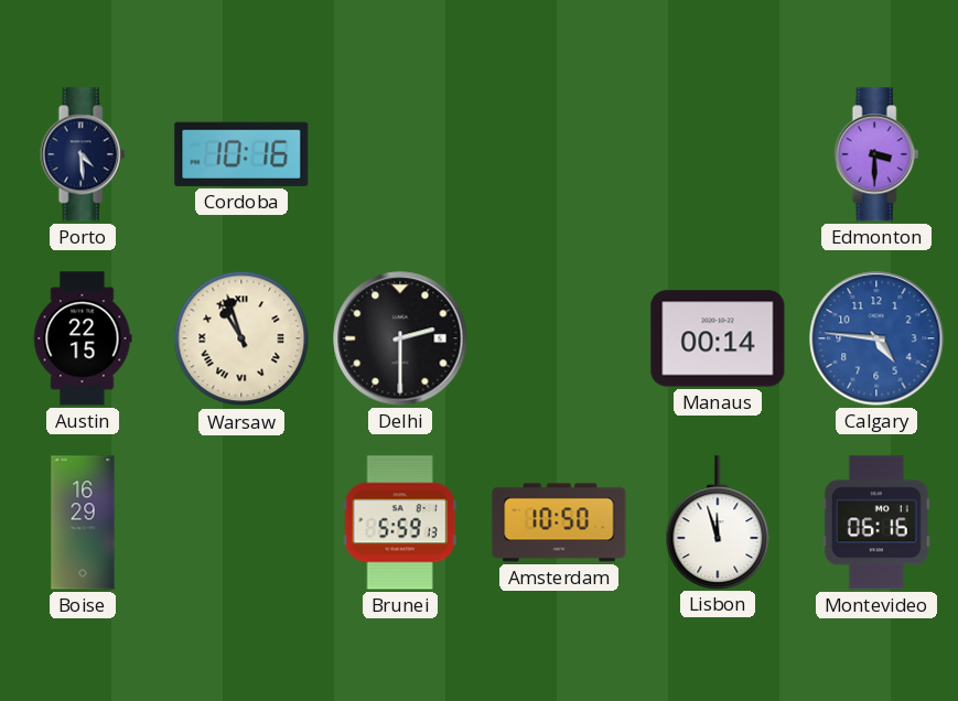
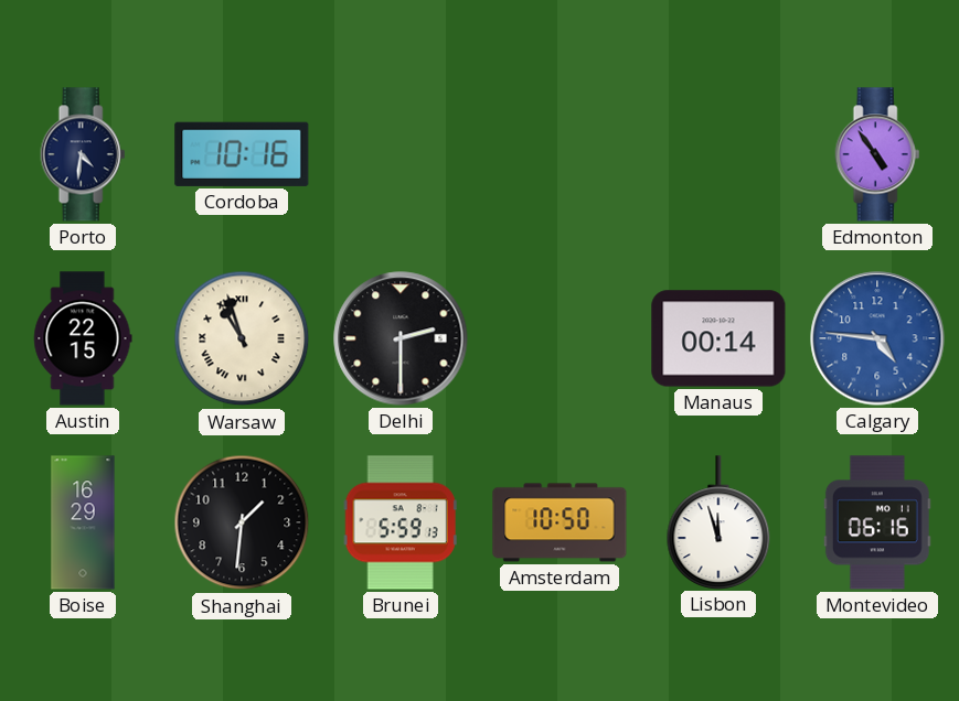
Porto: 4:29 -> 4:31
Edmonton: 3:30 -> 4:54
Shanghai: none -> 1:31
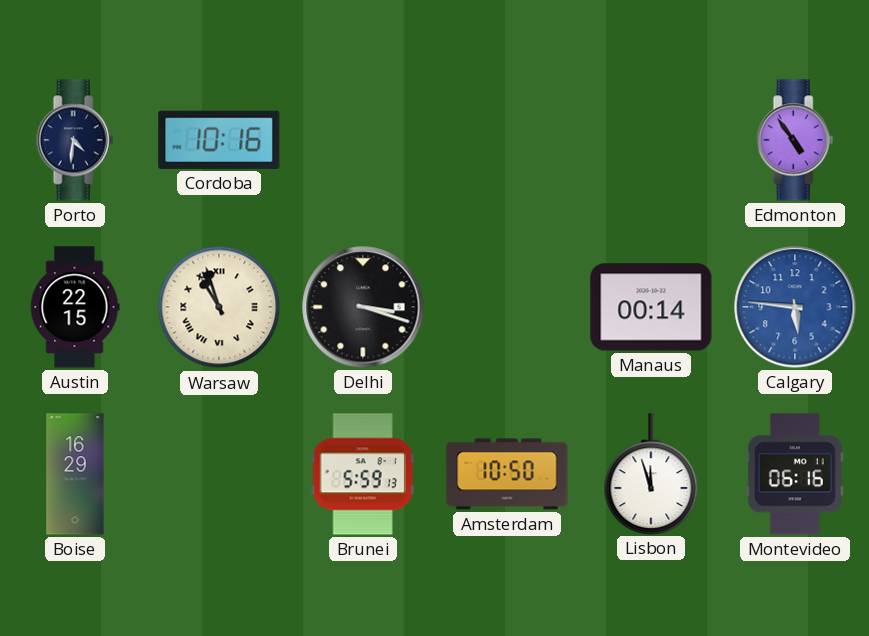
Delhi: 2:30 -> 3:18
Calgary: 4:46 -> 5:46
Shanghai: 1:31 -> none
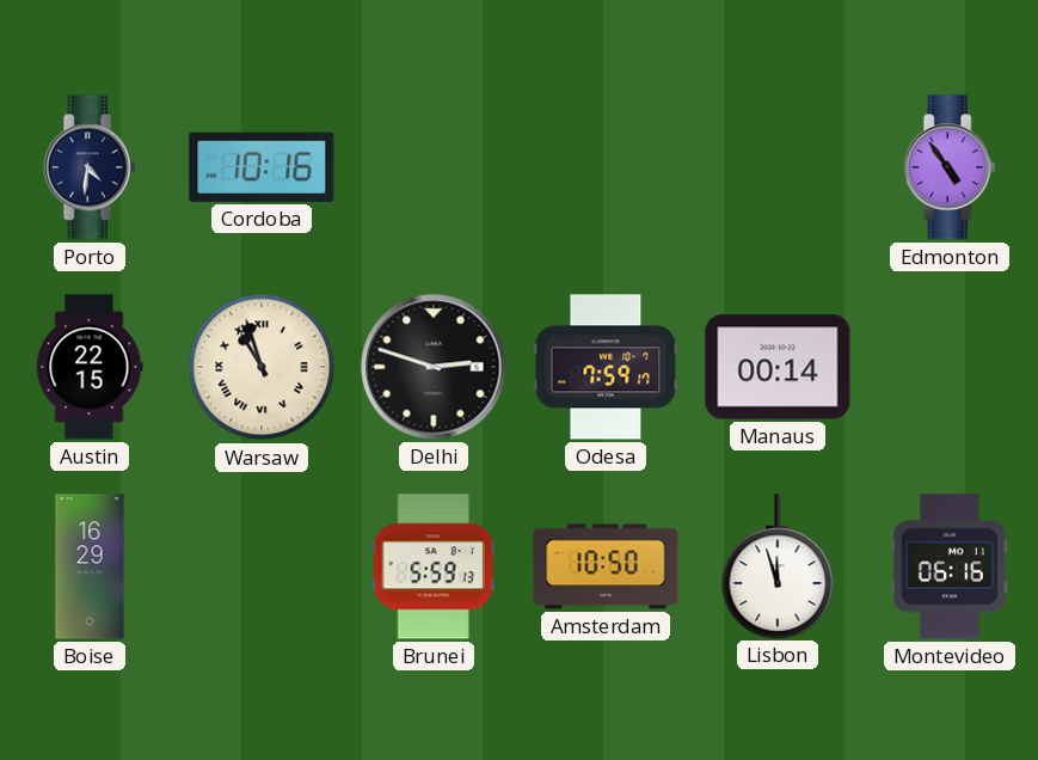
Delhi: 3:18 -> 2:48
Odesa: none -> 7:59
Calgary: 5:46 -> none
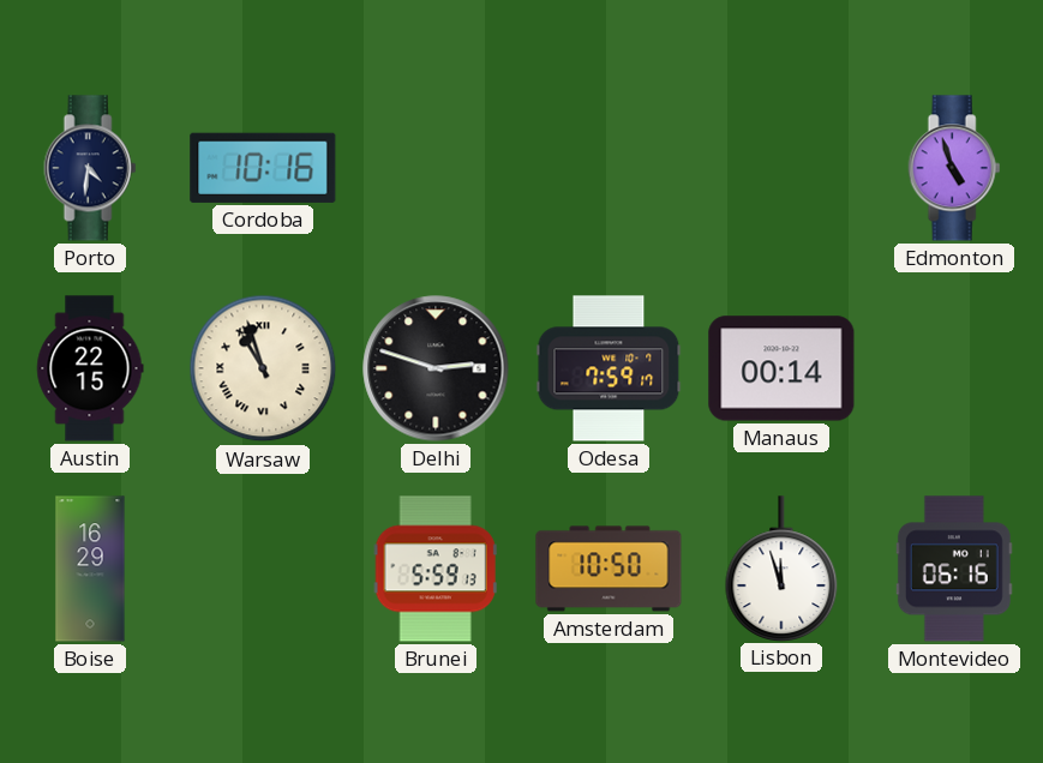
Edmonton: 4:54 -> 4:57
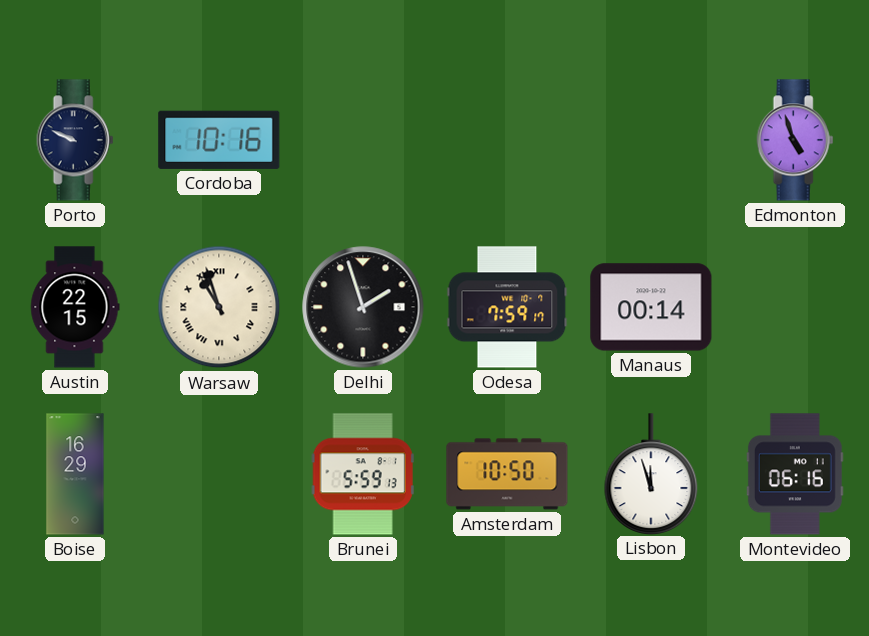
Porto: 4:31 -> 9:49
Delhi: 2:48 -> 1:57
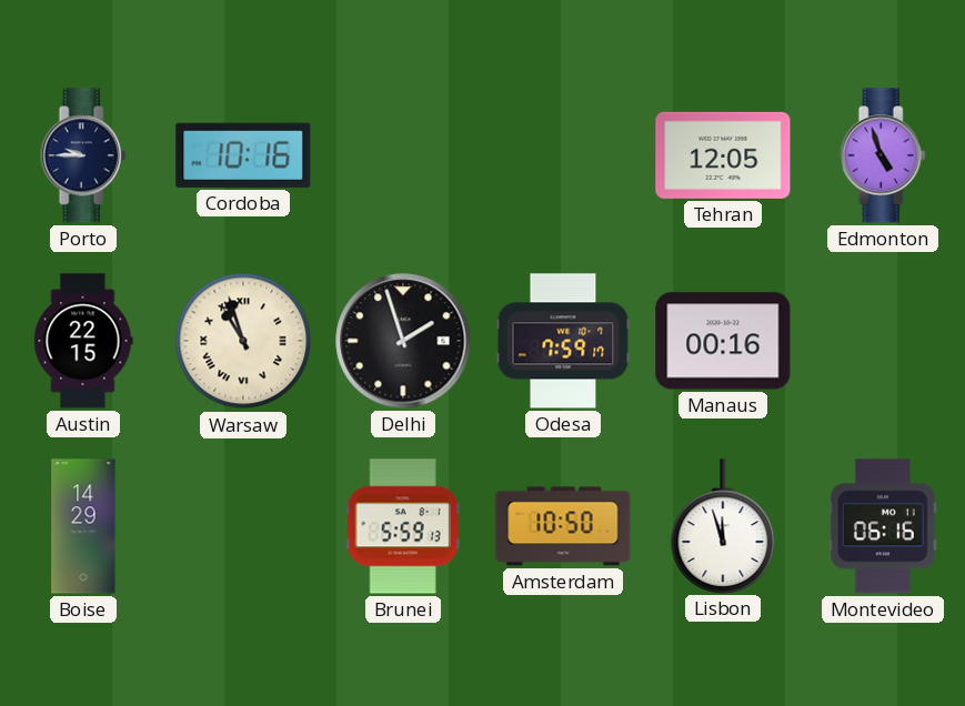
Porto: 9:49 -> 9:45
Tehran: none -> 12:05
Manaus: 00:14 -> 00:16
Boise: 16:29 -> 14:29
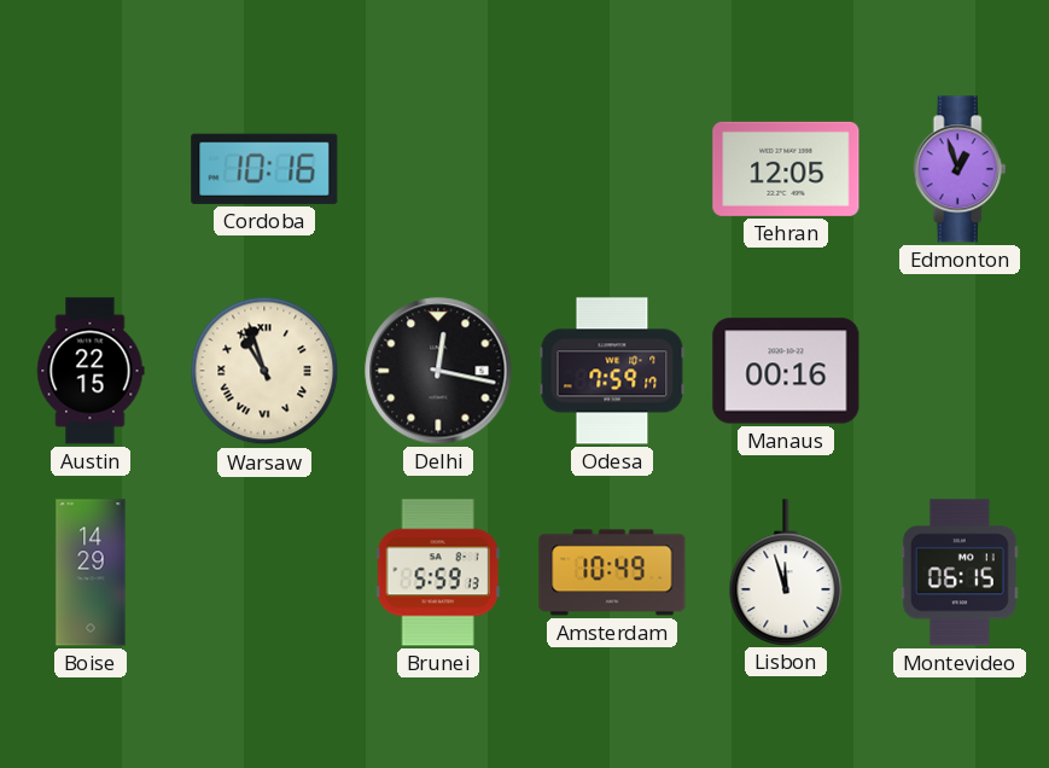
Porto: 9:45 -> none
Edmonton: 4:57 -> 12:57
Delhi: 1:57 -> 12:17
Amsterdam: 10:50 -> 10:49
Montevideo: 06:16 -> 06:15
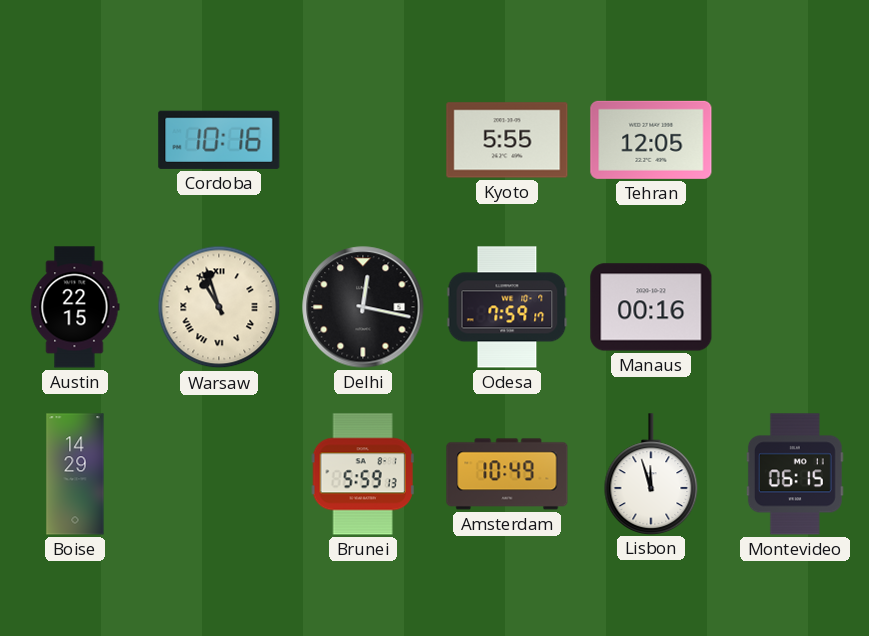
Kyoto: none -> 5:55
Edmonton: 12:57 -> none
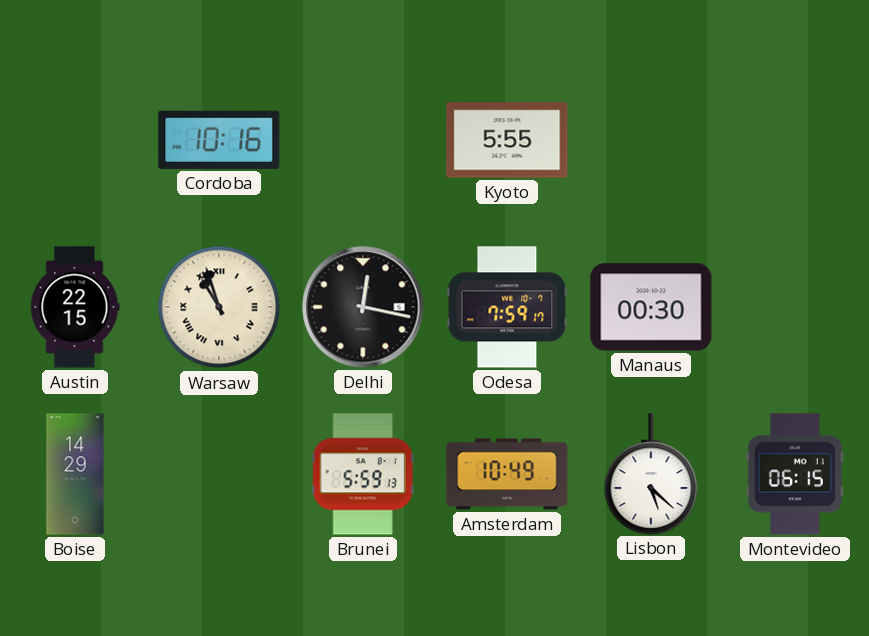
Tehran: 12:05 -> none
Manaus: 00:16 -> 00:30
Lisbon: 11:57 -> 5:22
